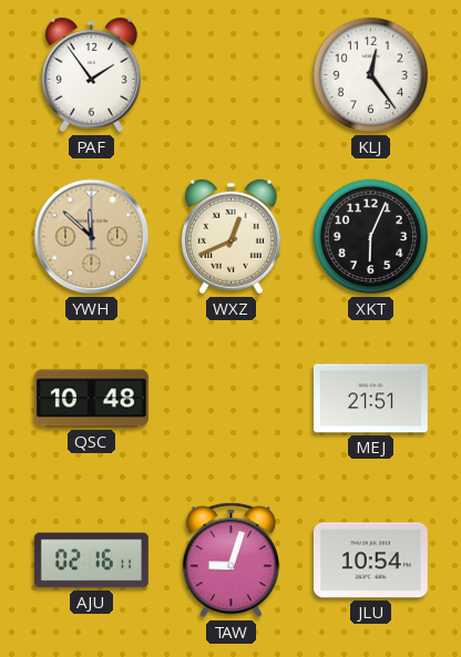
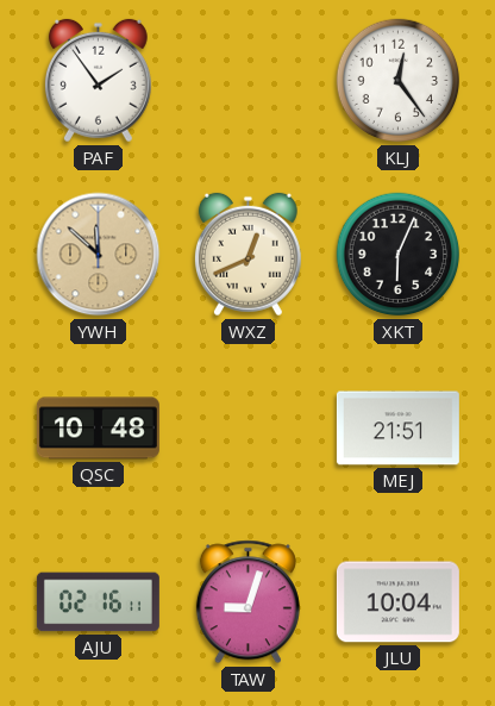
JLU: 10:54 -> 10:04
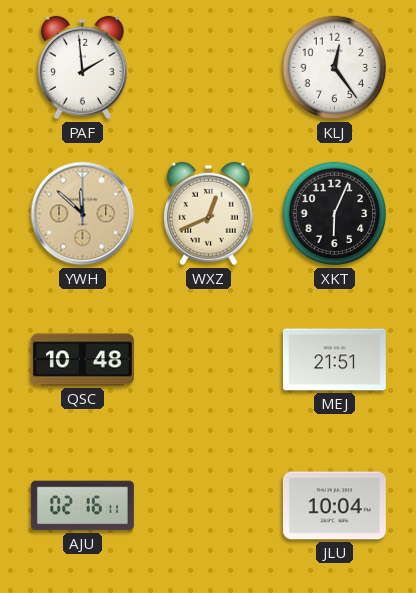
PAF: 1:54 -> 1:59
TAW: 9:03 -> none
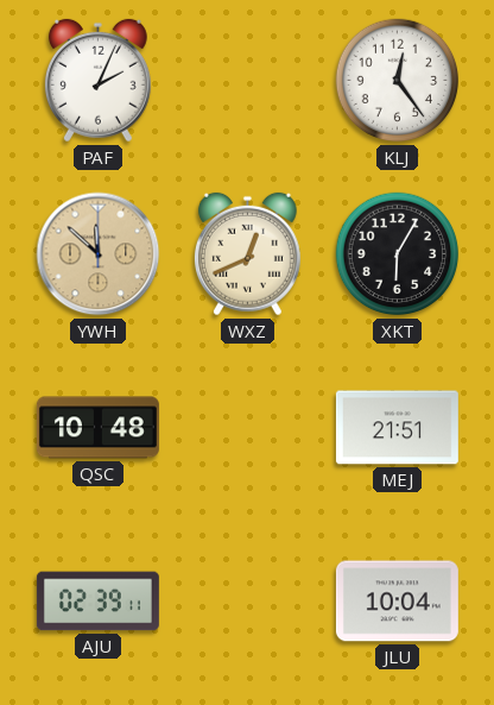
PAF: 1:59 -> 2:04
XKT: 6:04 -> 6:05
AJU: 02:16 -> 02:39
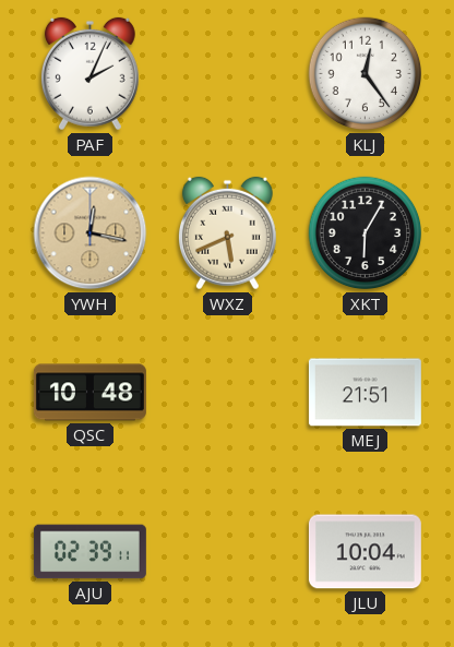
YWH: 11:52 -> 12:17
WXZ: 12:41 -> 5:41
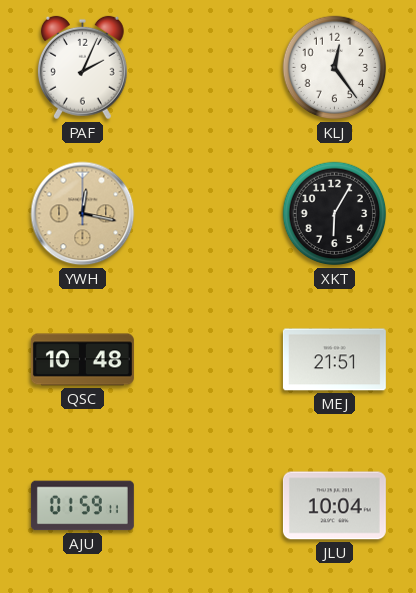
WXZ: 5:41 -> none
AJU: 02:39 -> 01:59
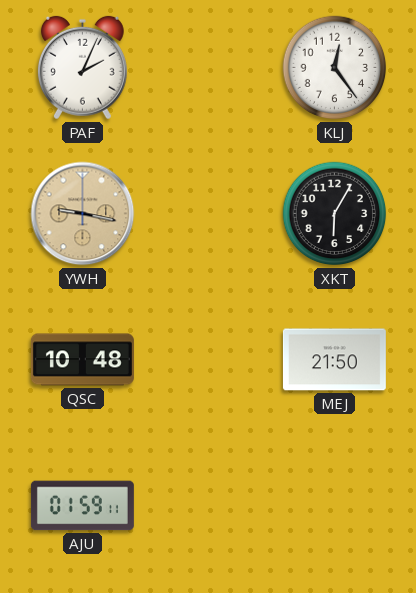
YWH: 12:17 -> 9:17
MEJ: 21:51 -> 21:50
JLU: 10:04 -> none
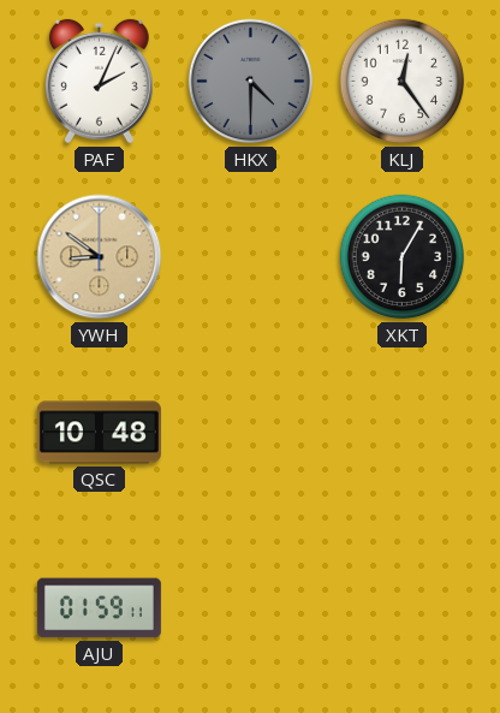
HKX: none -> 4:30
YWH: 9:17 -> 8:51
MEJ: 21:50 -> none
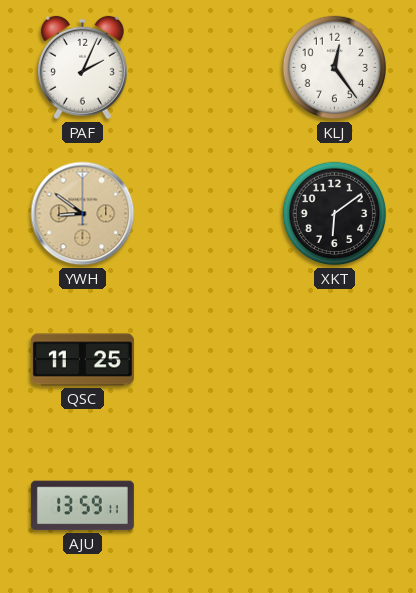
HKX: 4:30 -> none
XKT: 6:05 -> 6:09
QSC: 10:48 -> 11:25
AJU: 01:59 -> 13:59
